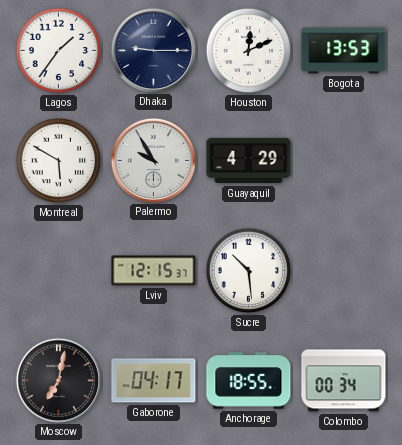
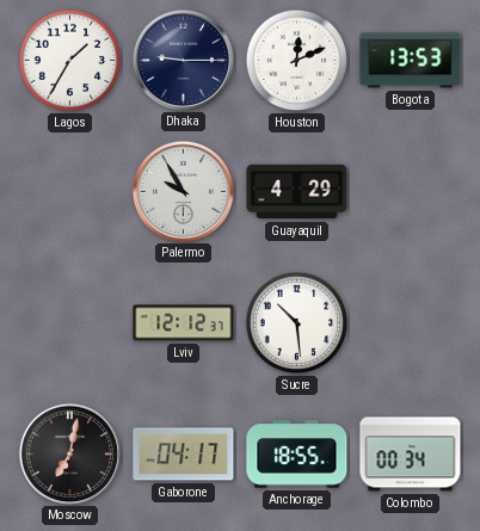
Lagos: 1:36 -> 1:35
Montreal: 5:50 -> none
Lviv: 12:15 -> 12:12
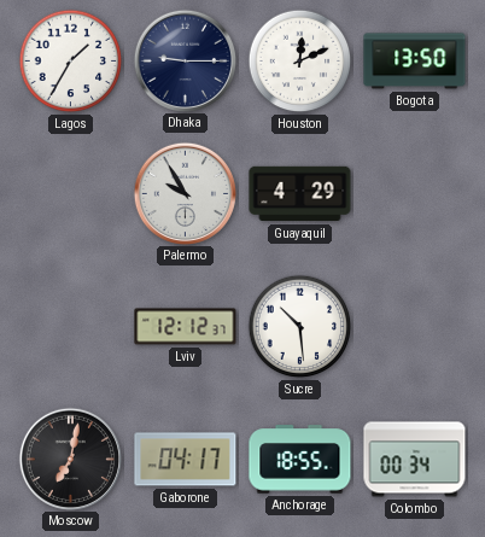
Bogota: 13:53 -> 13:50
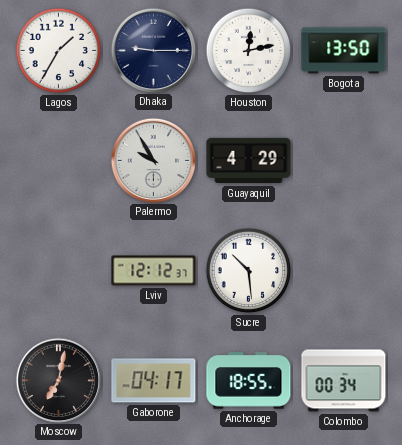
Houston: 12:11 -> 12:13
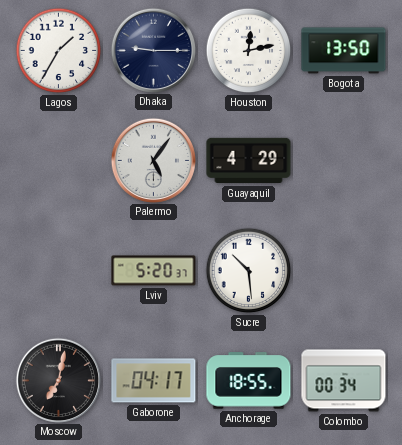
Palermo: 9:55 -> 5:06
Lviv: 12:12 -> 5:20
